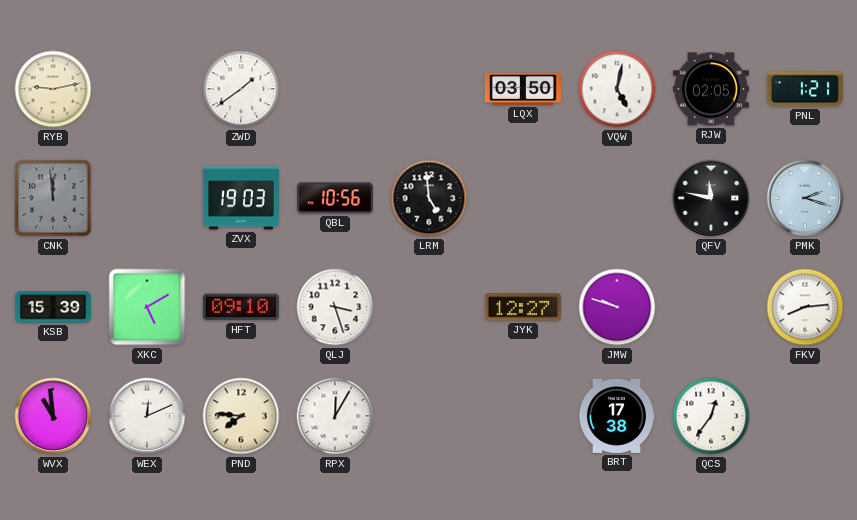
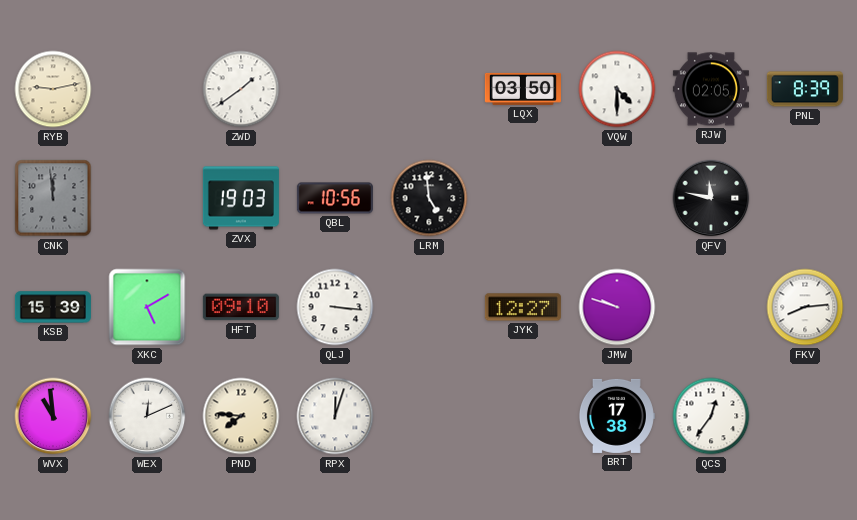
VQW: 5:02 -> 4:30
PNL: 1:21 -> 8:39
PMK: 2:18 -> none
QLJ: 3:27 -> 3:16
RPX: 12:05 -> 12:03
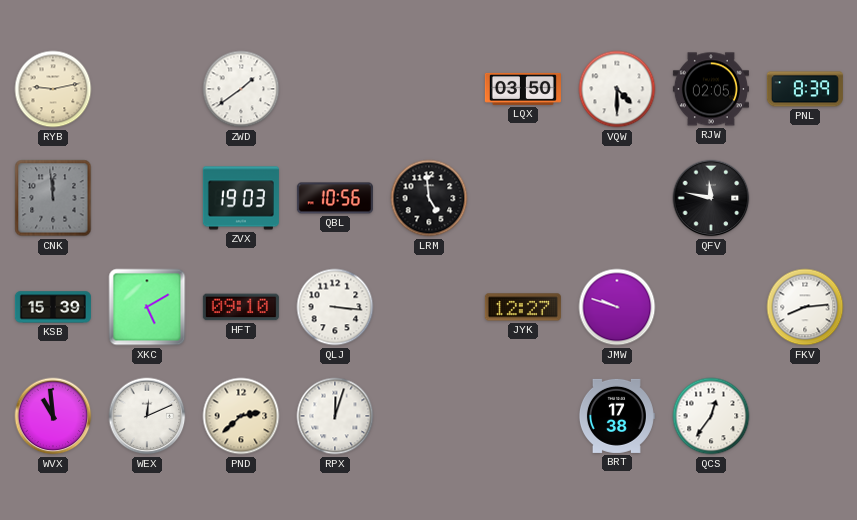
PND: 7:46 -> 2:38
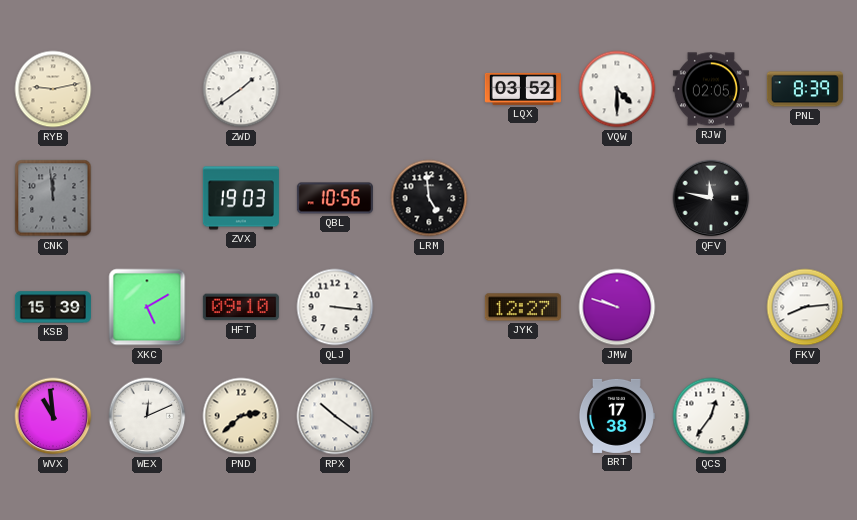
LQX: 03:50 -> 03:52
RPX: 12:03 -> 10:21
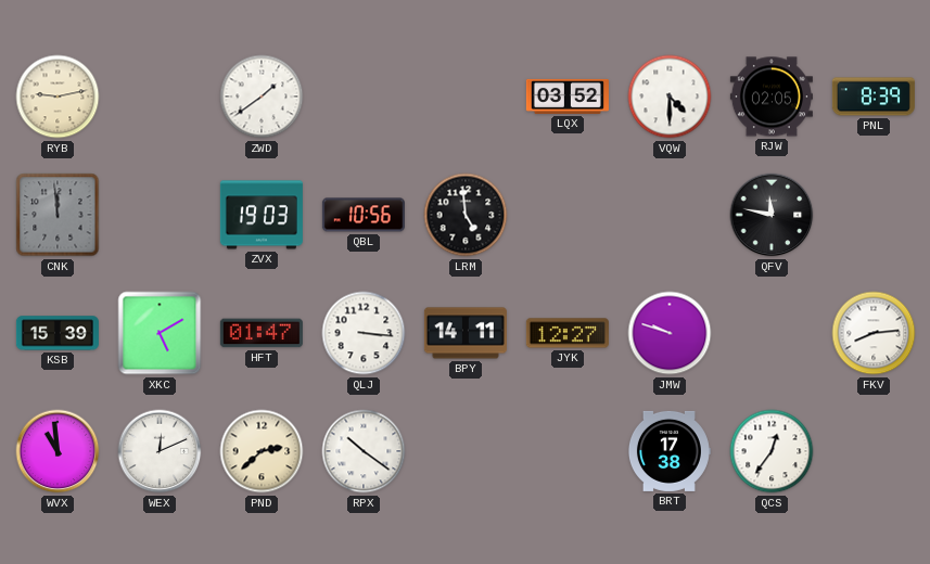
HFT: 09:10 -> 01:47
BPY: none -> 14:11
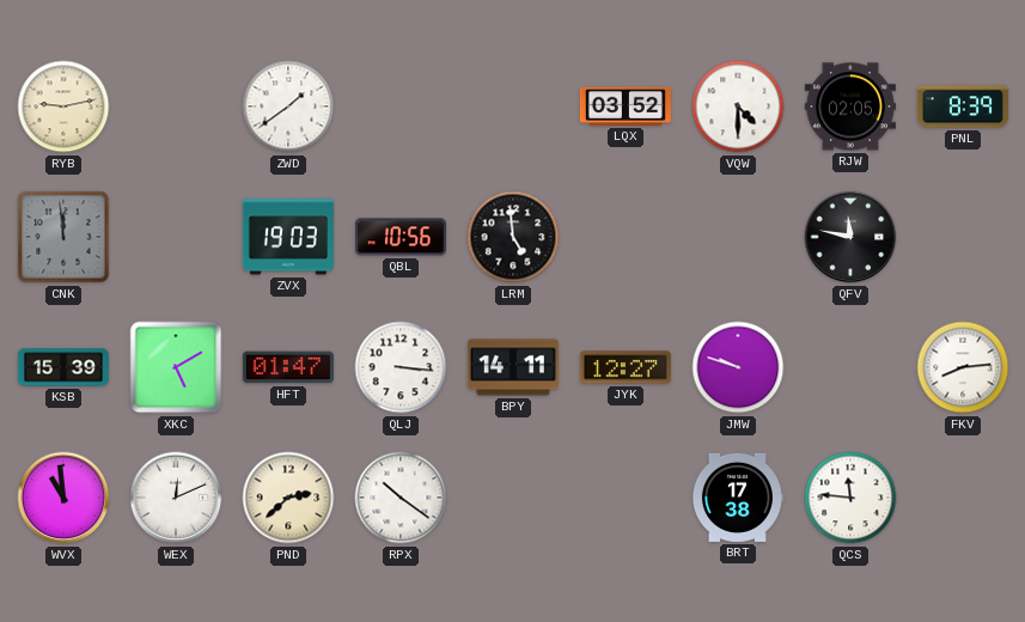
QCS: 12:36 -> 11:46
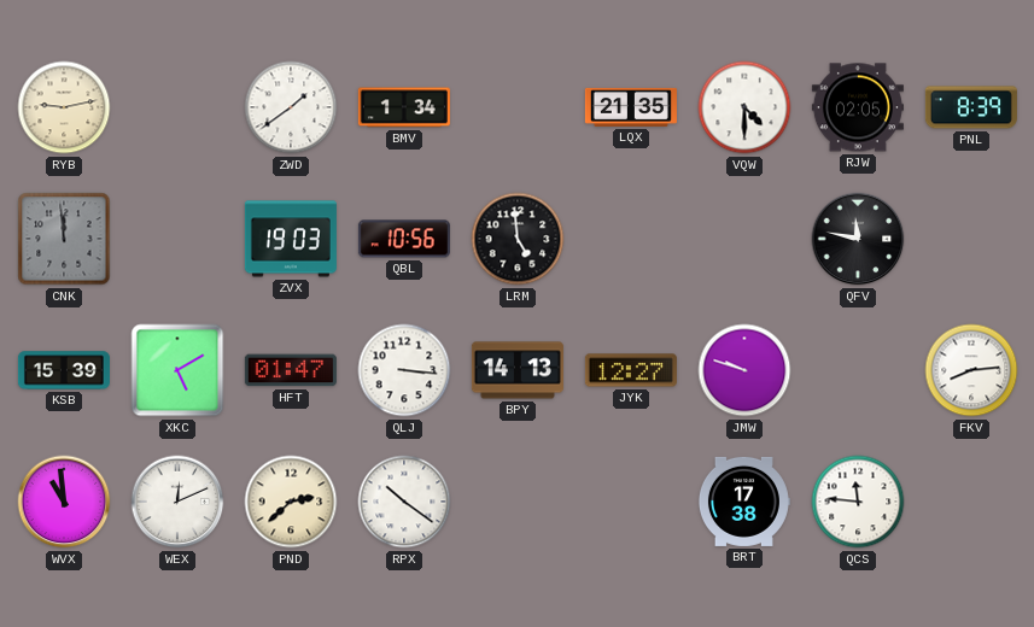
BMV: none -> 1:34
LQX: 03:52 -> 21:35
BPY: 14:11 -> 14:13
